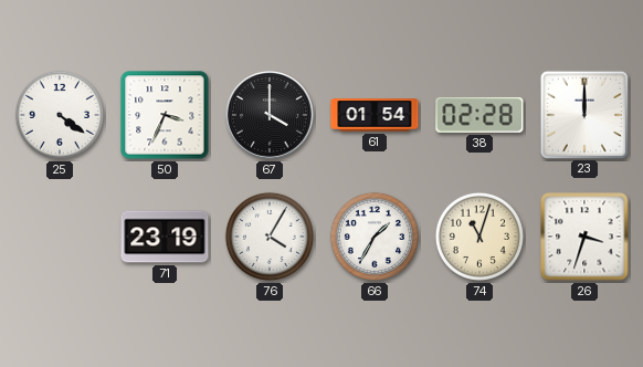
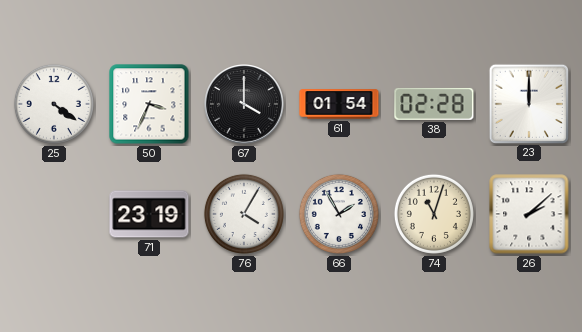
66: 1:35 -> 1:55
26: 3:33 -> 2:08
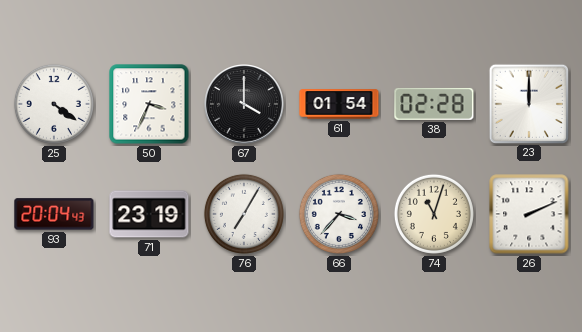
93: none -> 20:04
76: 4:05 -> 7:05
66: 1:55 -> 3:37
26: 2:08 -> 2:11
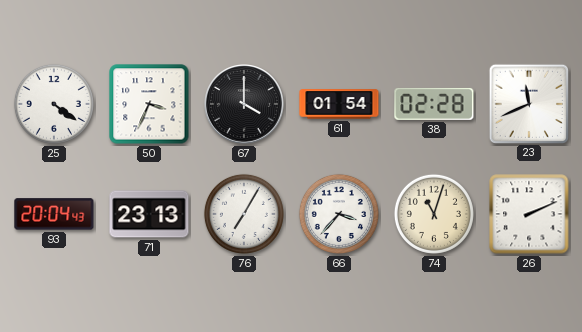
23: 12:00 -> 11:41
71: 23:19 -> 23:13
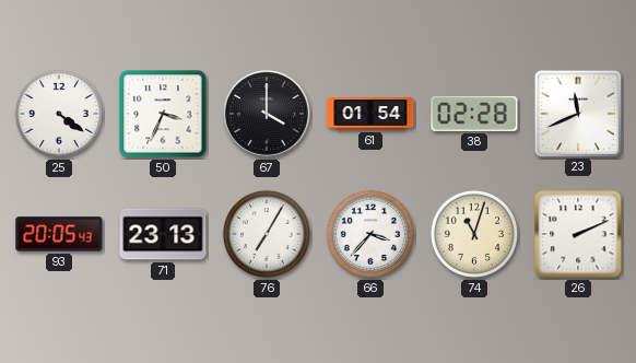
93: 20:04 -> 20:05
